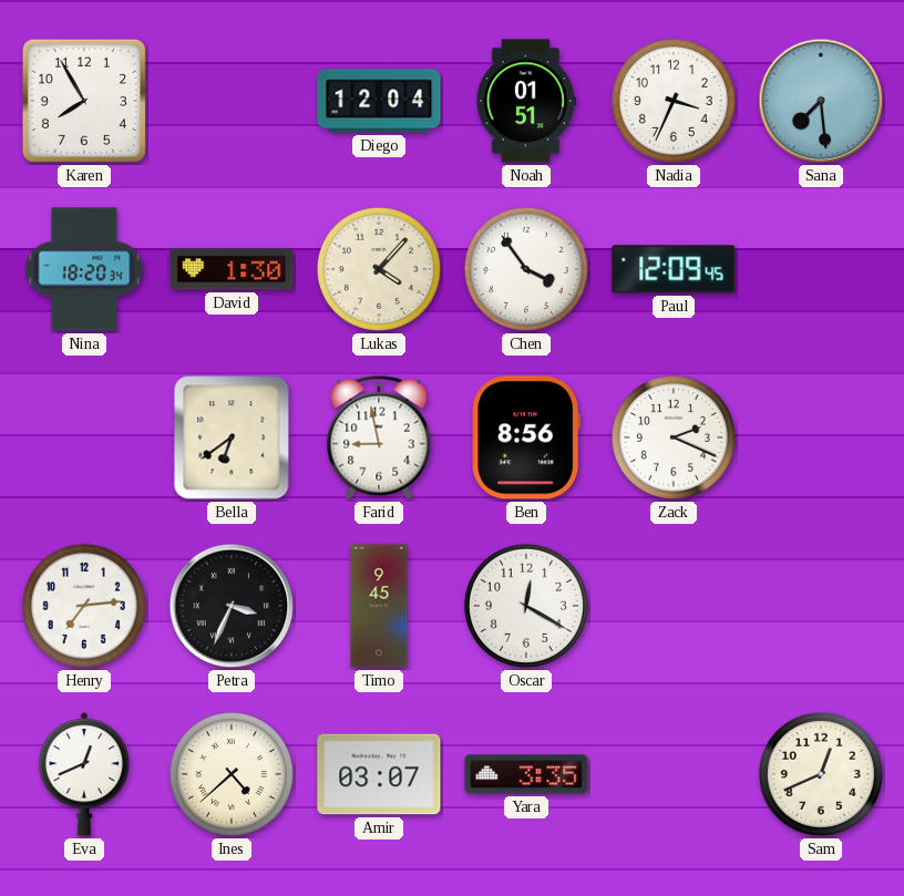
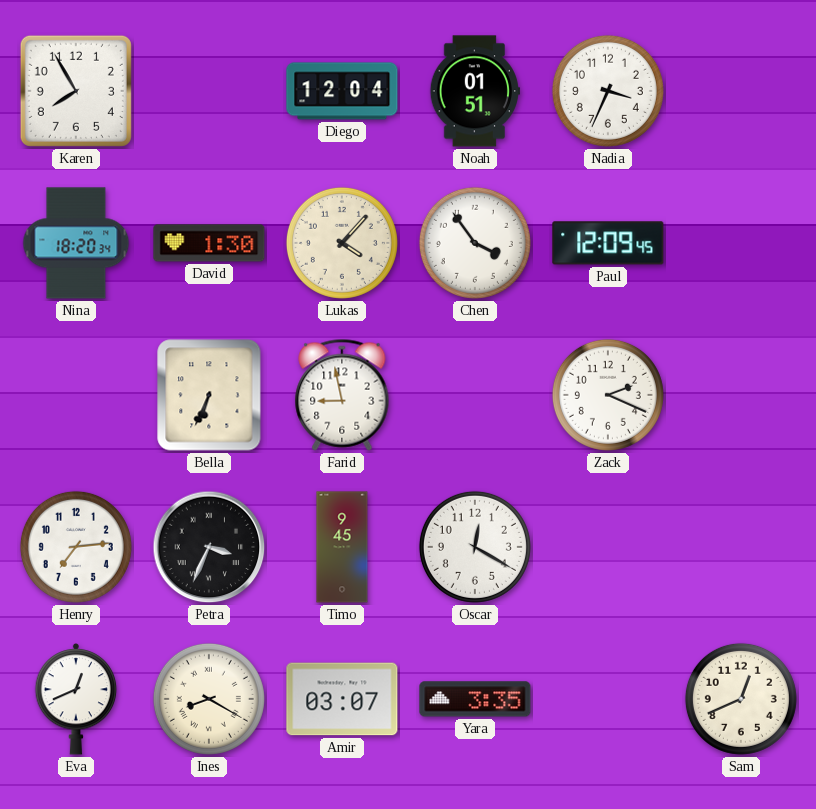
Sana: 7:29 -> none
Bella: 6:39 -> 6:34
Ben: 8:56 -> none
Ines: 4:38 -> 8:20
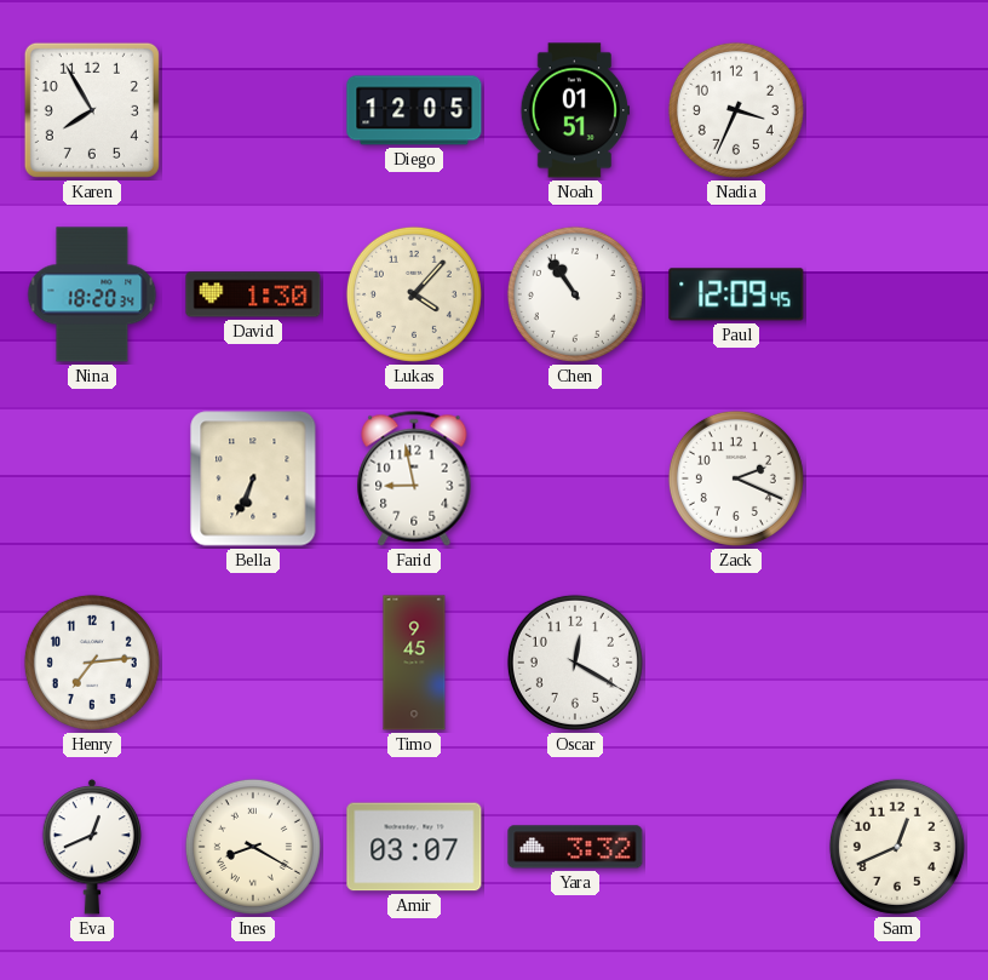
Diego: 12:04 -> 12:05
Chen: 3:54 -> 10:54
Petra: 3:34 -> none
Yara: 3:35 -> 3:32
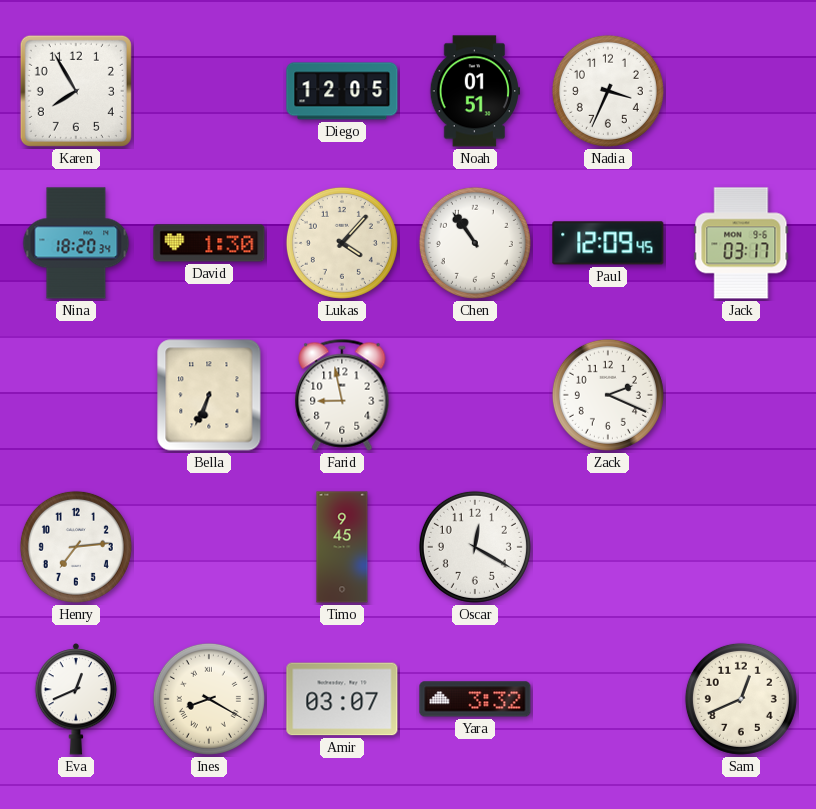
Jack: none -> 03:17
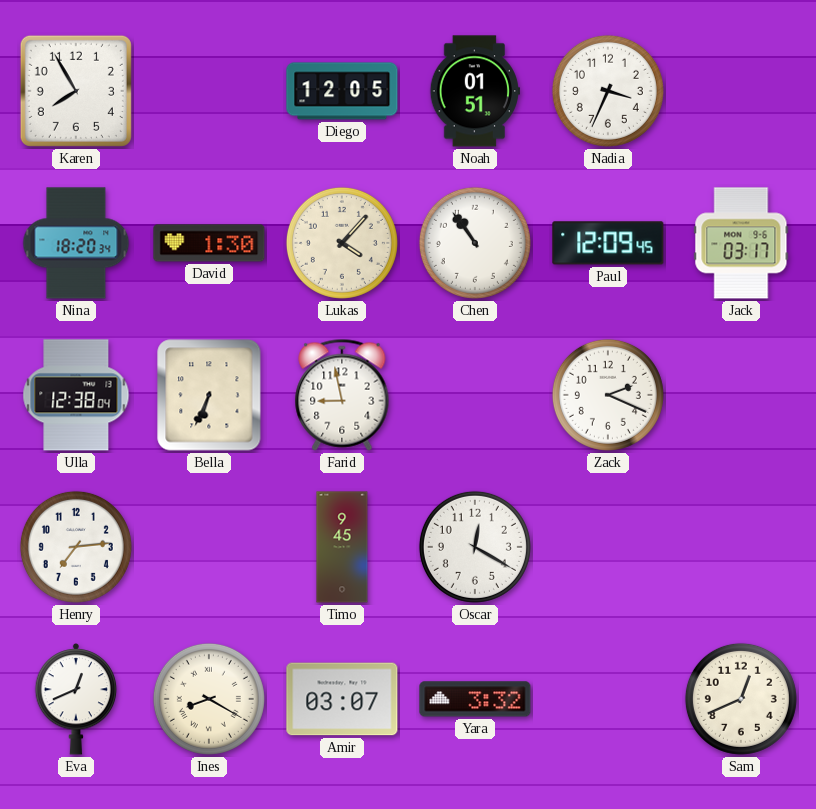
Ulla: none -> 12:38
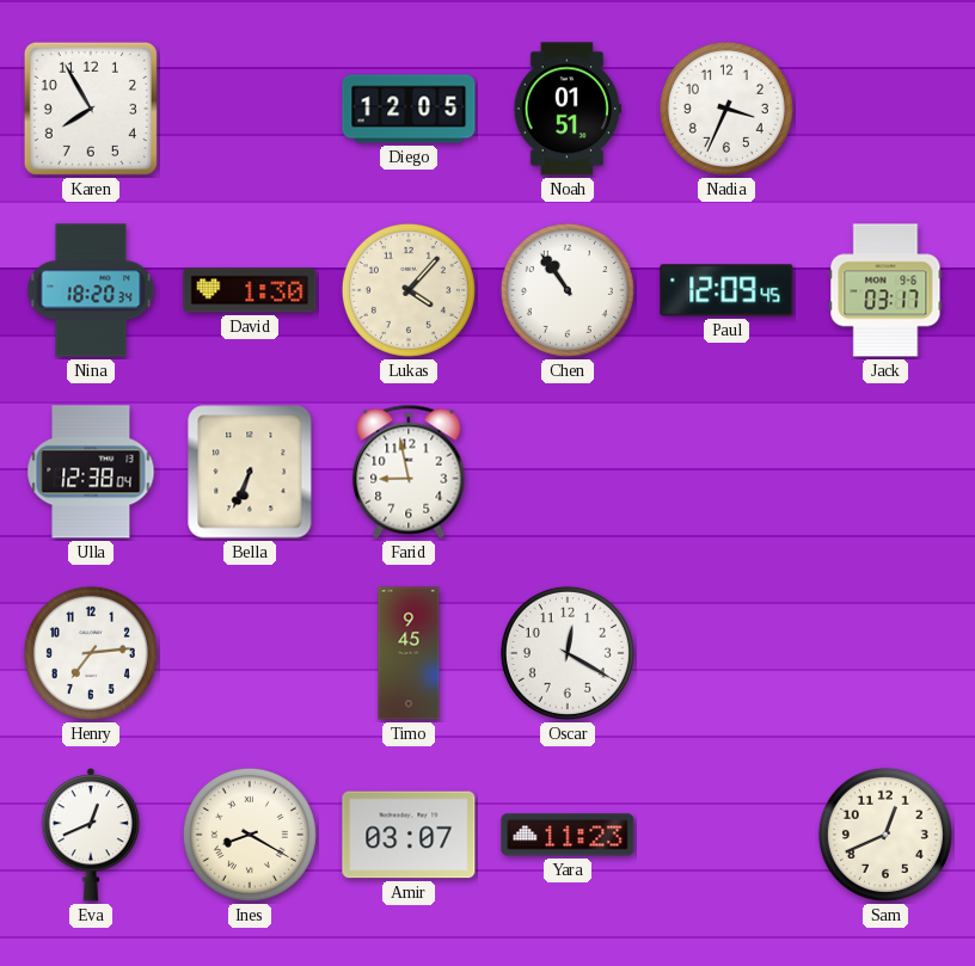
Zack: 2:19 -> none
Yara: 3:32 -> 11:23
